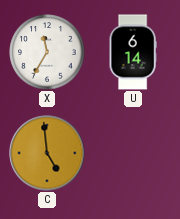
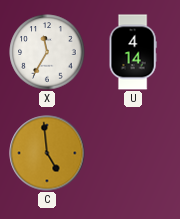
U: 6:14 -> 4:14
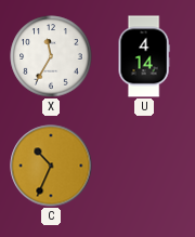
C: 4:59 -> 10:34
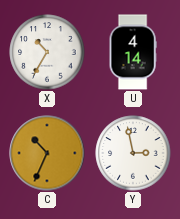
X: 11:35 -> 10:35
Y: none -> 2:58
